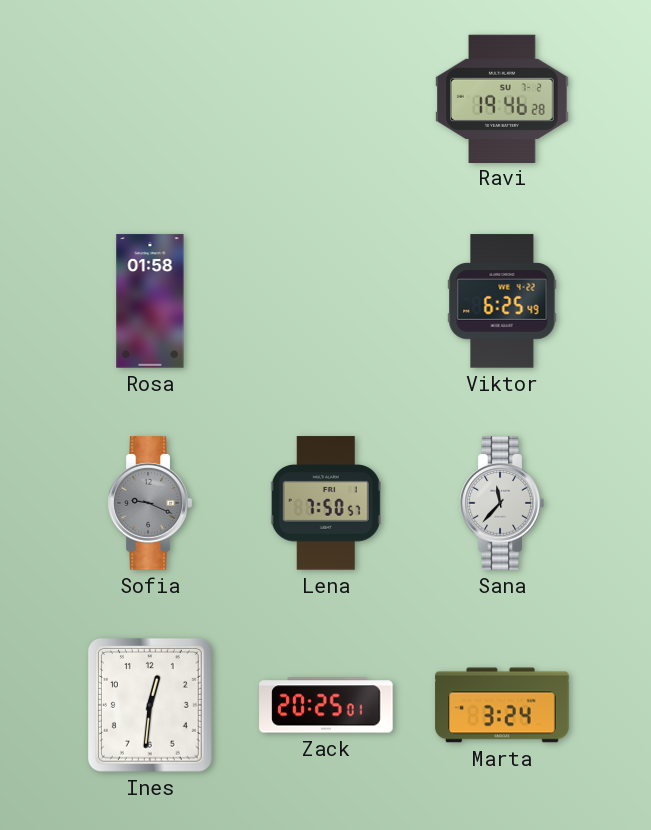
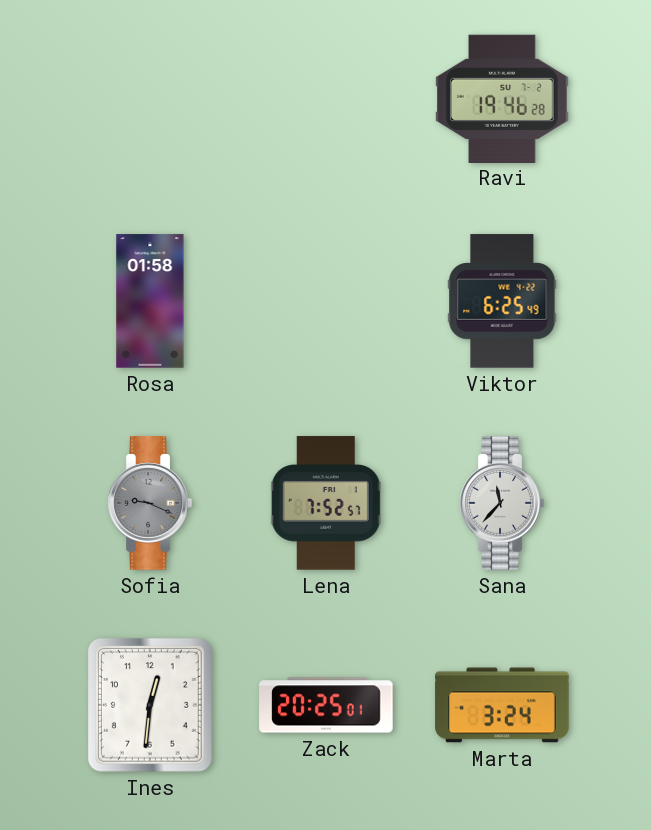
Lena: 7:50 -> 7:52
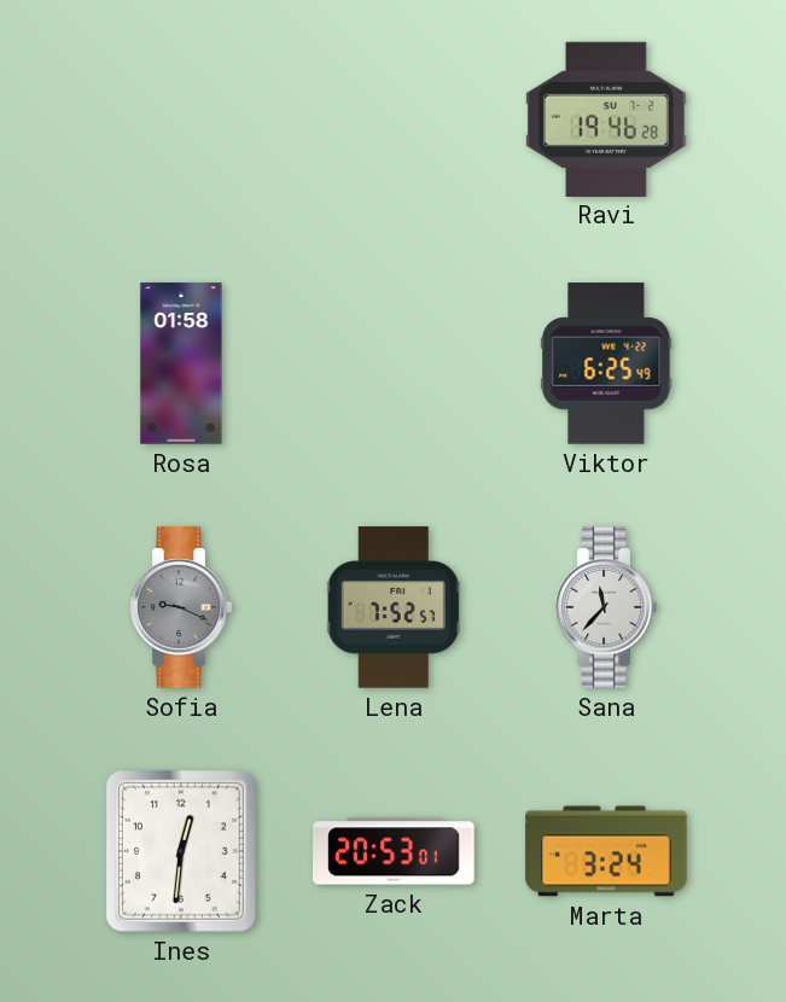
Zack: 20:25 -> 20:53
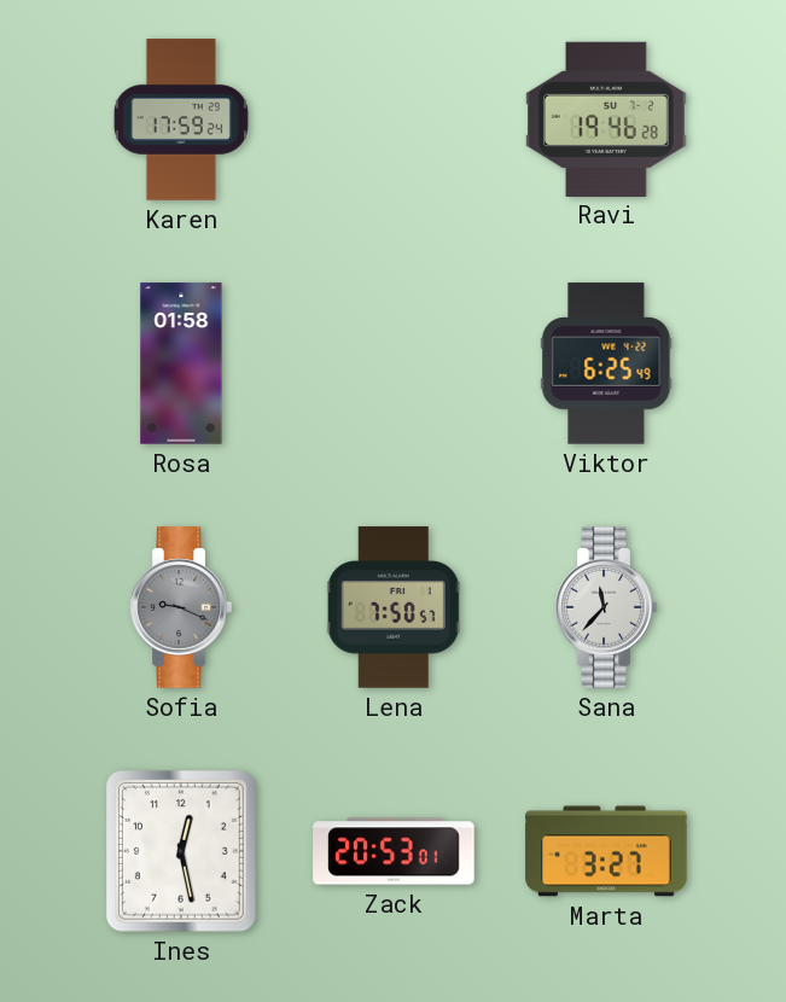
Karen: none -> 17:59
Lena: 7:52 -> 7:50
Ines: 12:31 -> 12:28
Marta: 3:24 -> 3:27
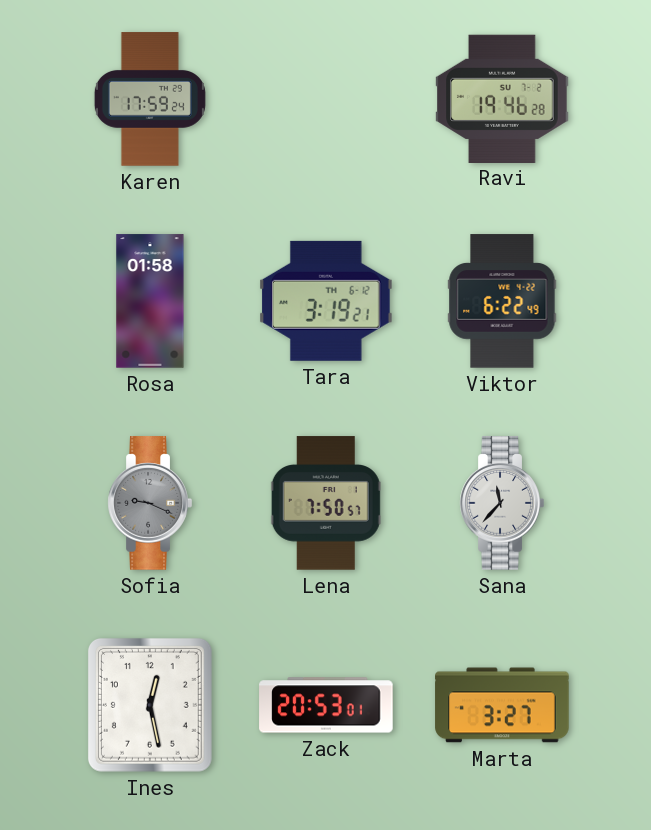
Tara: none -> 3:19
Viktor: 6:25 -> 6:22
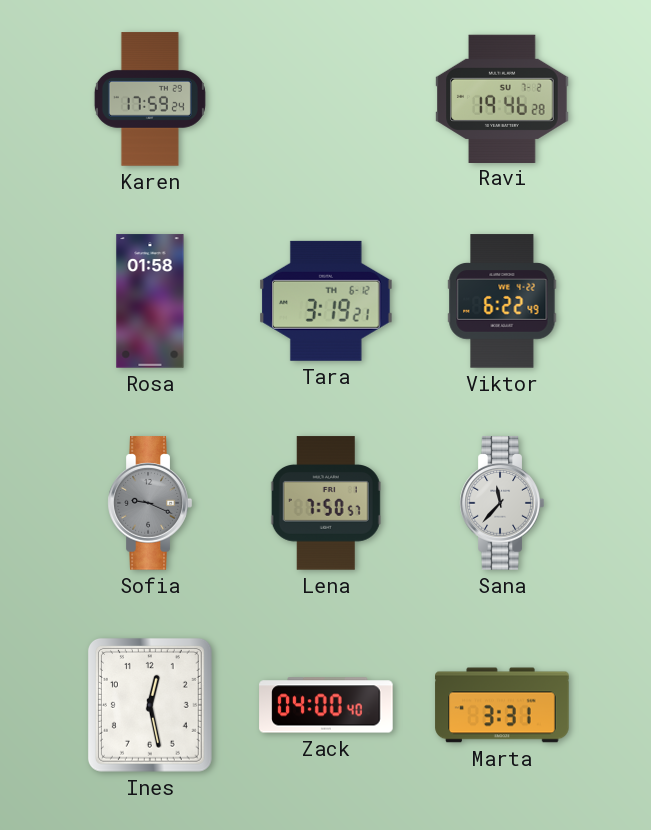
Zack: 20:53 -> 04:00
Marta: 3:27 -> 3:31
